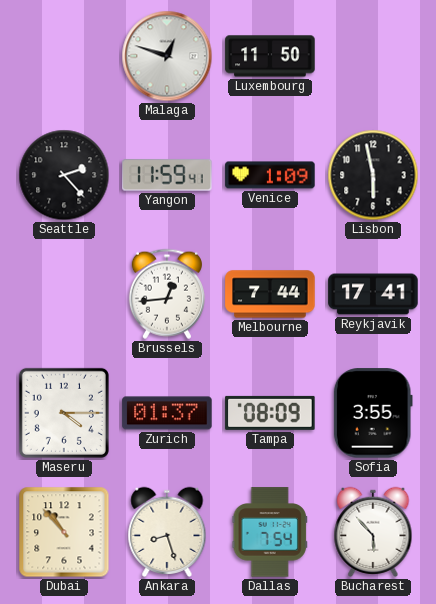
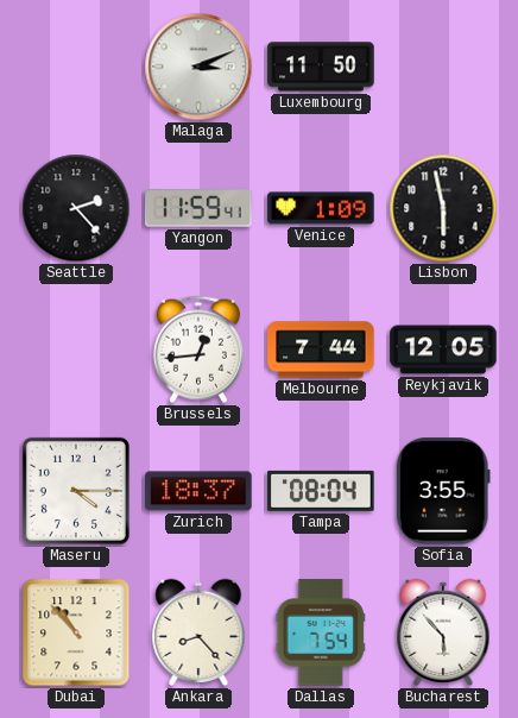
Malaga: 12:48 -> 3:11
Reykjavik: 17:41 -> 12:05
Zurich: 01:37 -> 18:37
Tampa: 08:09 -> 08:04
Ankara: 8:27 -> 8:23
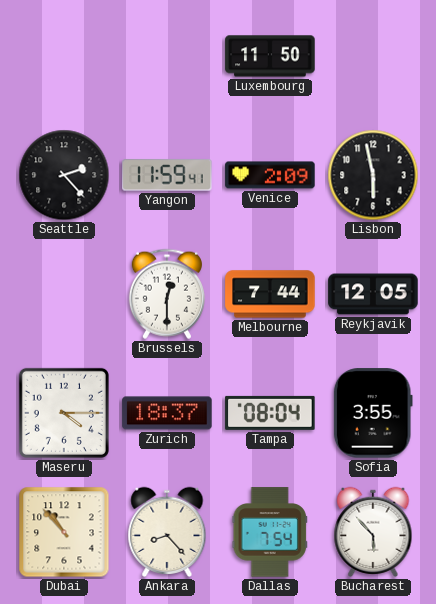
Malaga: 3:11 -> none
Venice: 1:09 -> 2:09
Brussels: 12:44 -> 12:30
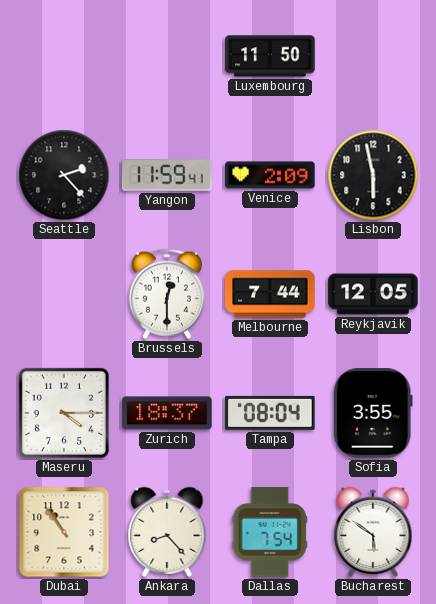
Dubai: 10:53 -> 10:54
Bucharest: 5:53 -> 5:51
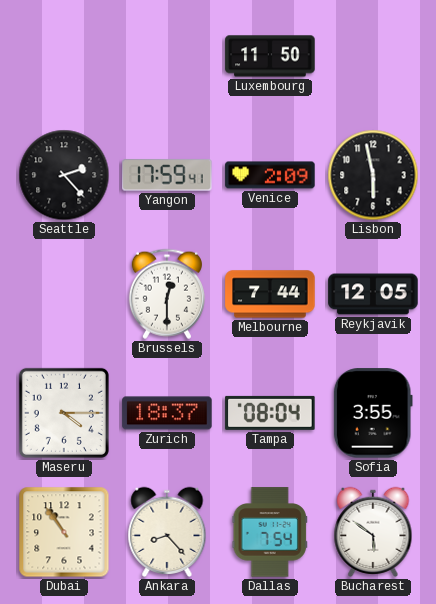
Yangon: 11:59 -> 17:59
